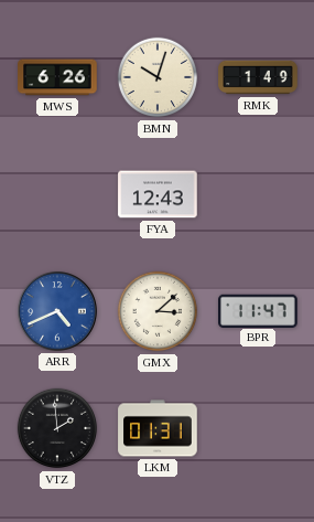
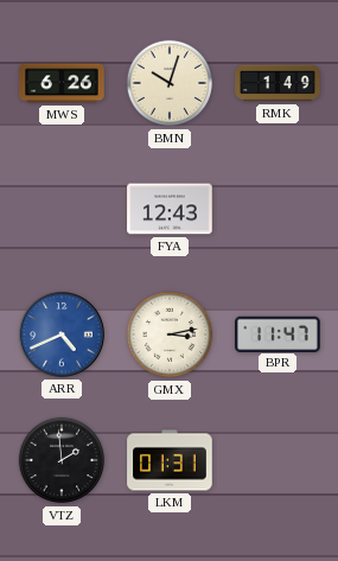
GMX: 3:08 -> 3:13
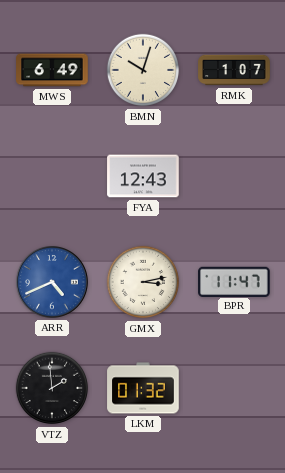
MWS: 6:26 -> 6:49
RMK: 1:49 -> 1:07
LKM: 01:31 -> 01:32
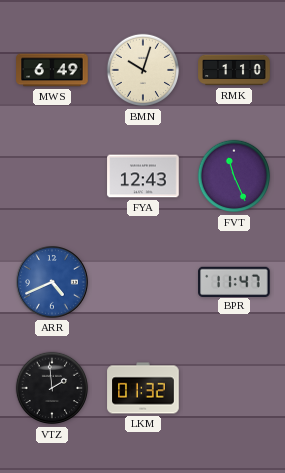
RMK: 1:07 -> 1:10
FVT: none -> 11:26
GMX: 3:13 -> none
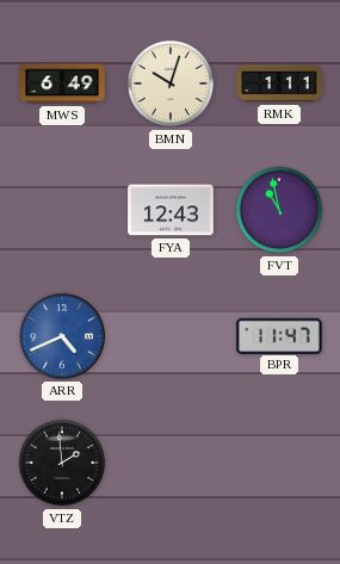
RMK: 1:10 -> 1:11
FVT: 11:26 -> 10:58
LKM: 01:32 -> none
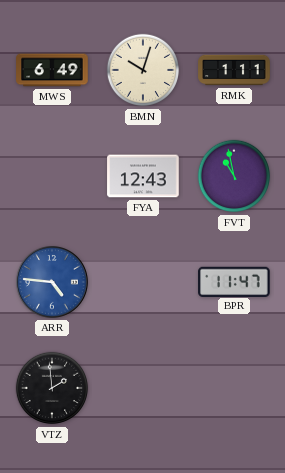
ARR: 4:41 -> 4:46
